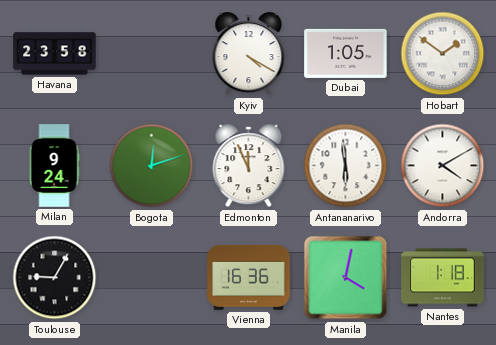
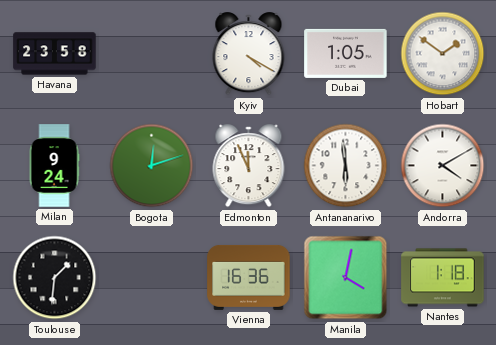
Toulouse: 9:05 -> 1:31
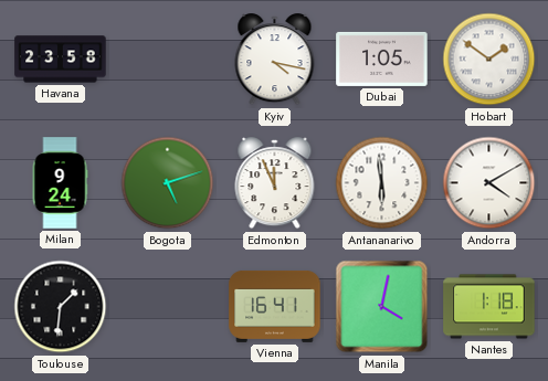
Kyiv: 4:20 -> 4:17
Bogota: 12:12 -> 5:12
Vienna: 16:36 -> 16:41
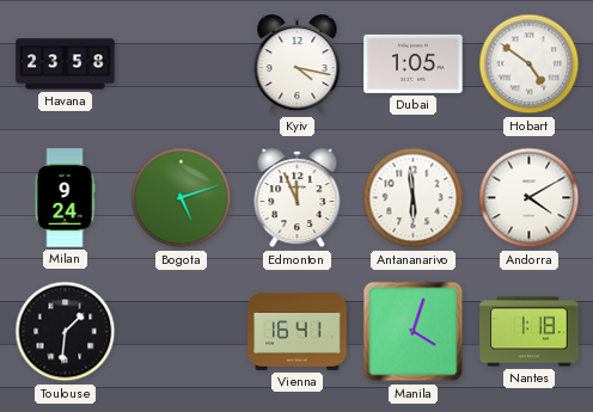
Hobart: 1:51 -> 4:51
Manila: 4:02 -> 4:03
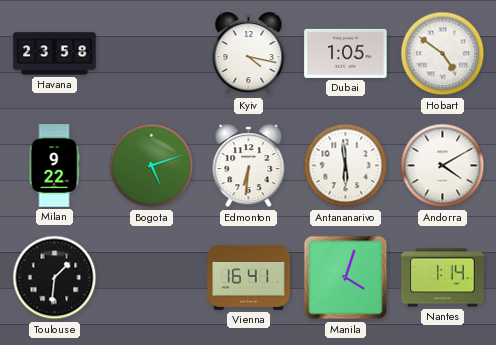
Milan: 9:24 -> 9:22
Edmonton: 11:56 -> 6:31
Nantes: 1:18 -> 1:14
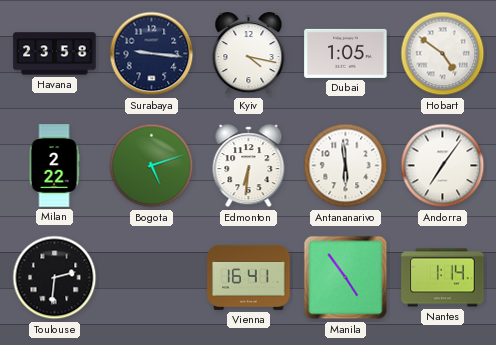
Surabaya: none -> 9:16
Milan: 9:22 -> 2:22
Andorra: 4:10 -> 7:06
Toulouse: 1:31 -> 2:31
Manila: 4:03 -> 4:54
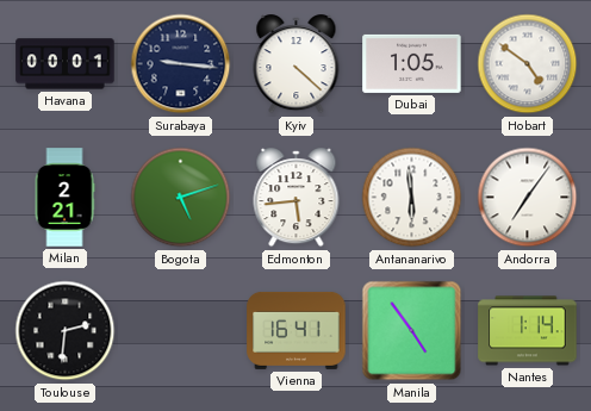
Havana: 23:58 -> 00:01
Kyiv: 4:17 -> 4:22
Milan: 2:22 -> 2:21
Edmonton: 6:31 -> 5:44
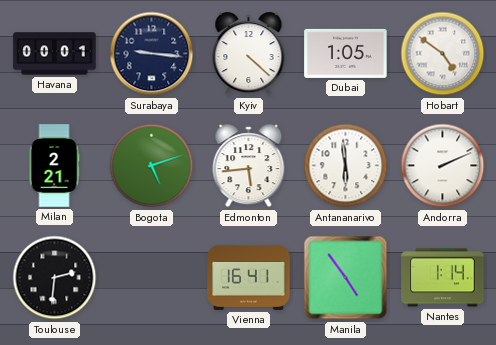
Andorra: 7:06 -> 2:11
